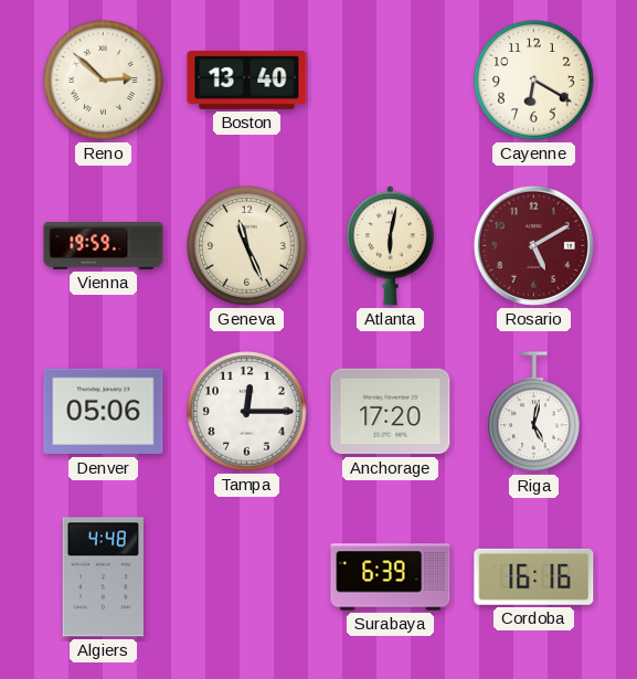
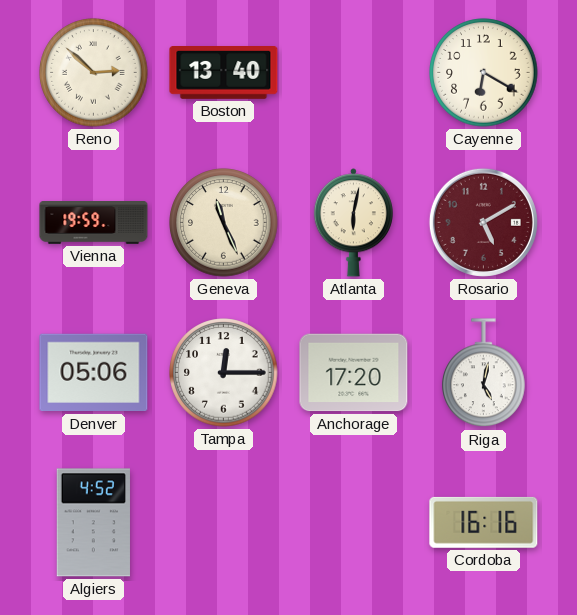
Algiers: 4:48 -> 4:52
Surabaya: 6:39 -> none
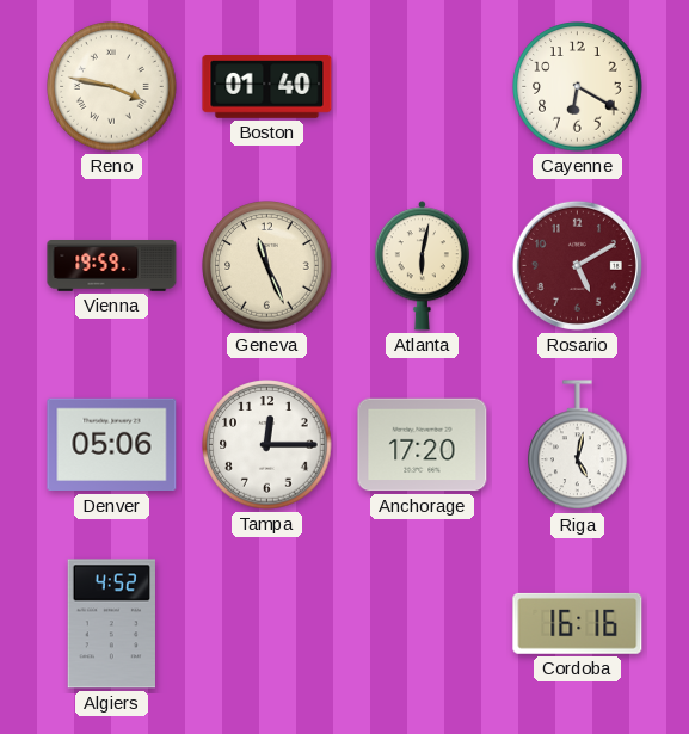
Reno: 2:52 -> 3:47
Boston: 13:40 -> 01:40
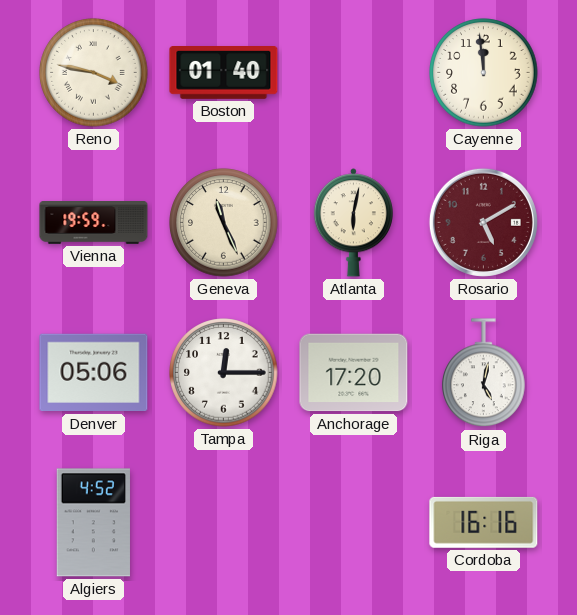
Cayenne: 6:20 -> 11:59
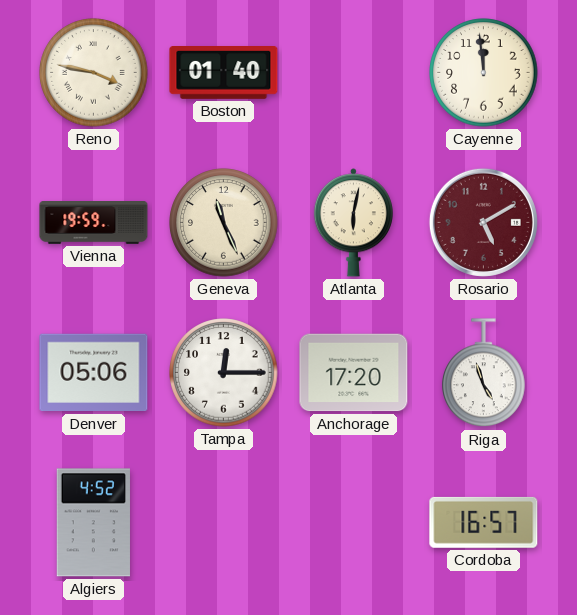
Riga: 5:02 -> 4:57
Cordoba: 16:16 -> 16:57
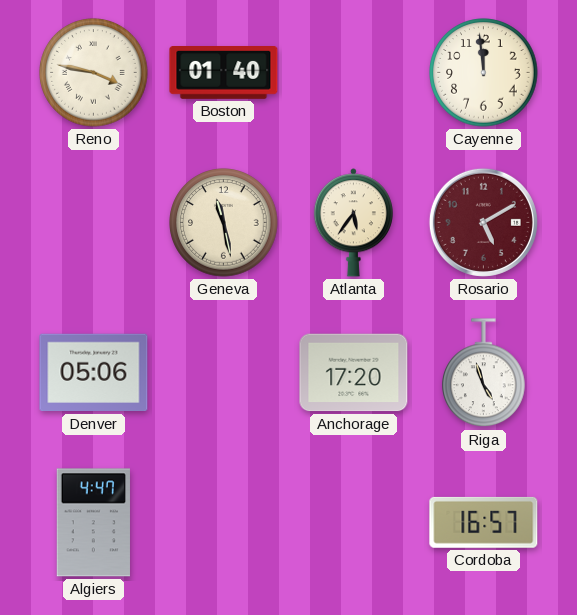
Vienna: 19:59 -> none
Geneva: 11:26 -> 11:28
Atlanta: 6:02 -> 5:36
Tampa: 12:15 -> none
Algiers: 4:52 -> 4:47
